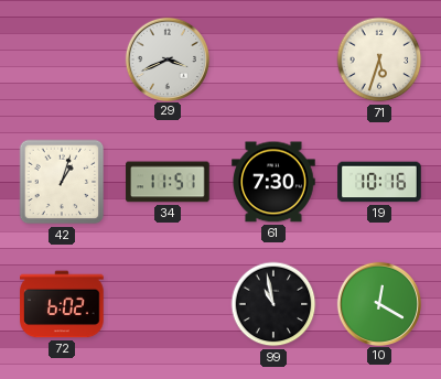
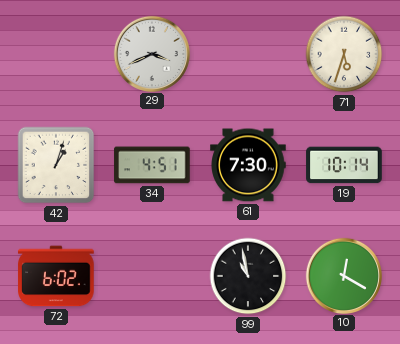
34: 11:51 -> 4:51
19: 10:16 -> 10:14
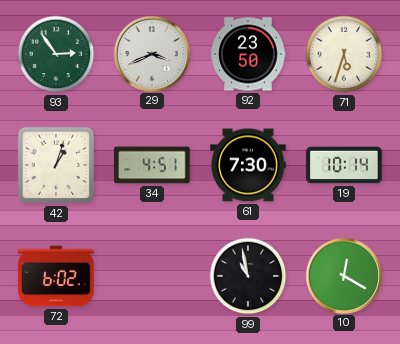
93: none -> 2:54
92: none -> 23:50
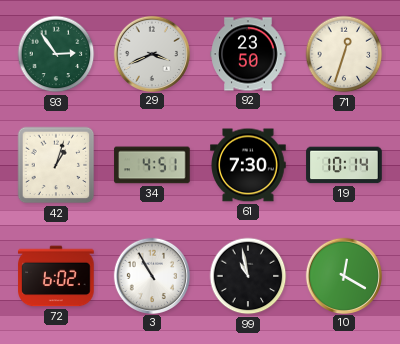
71: 5:33 -> 12:33
3: none -> 10:55
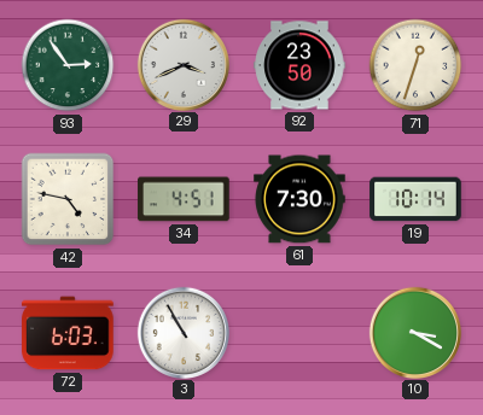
42: 1:03 -> 4:47
72: 6:02 -> 6:03
99: 10:58 -> none
10: 12:20 -> 3:20
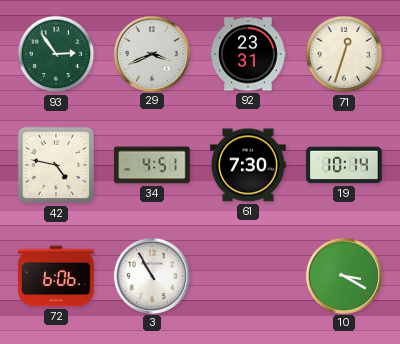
92: 23:50 -> 23:31
72: 6:03 -> 6:06
